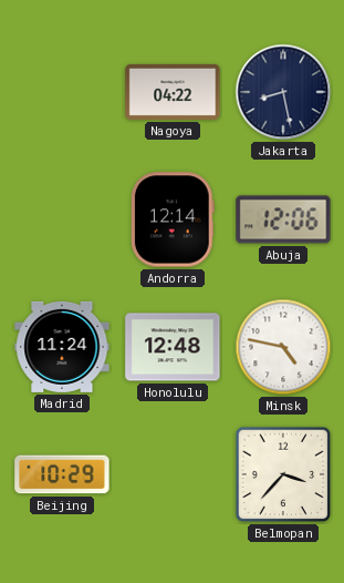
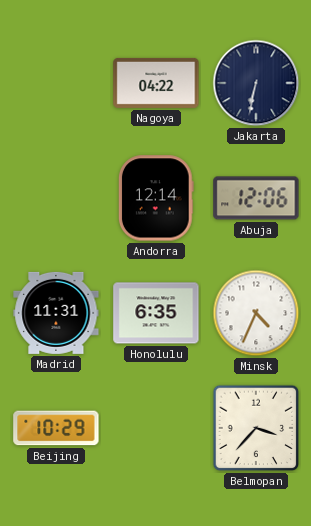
Jakarta: 8:28 -> 6:32
Madrid: 11:24 -> 11:31
Honolulu: 12:48 -> 6:35
Minsk: 4:47 -> 4:34
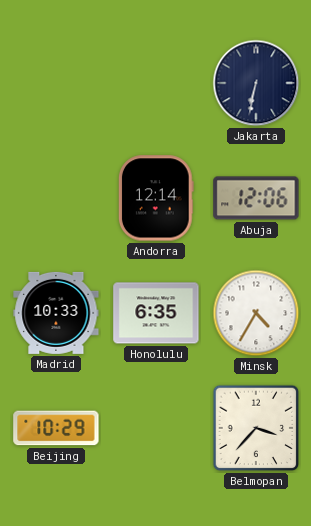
Nagoya: 04:22 -> none
Madrid: 11:31 -> 10:33
Minsk: 4:34 -> 4:35
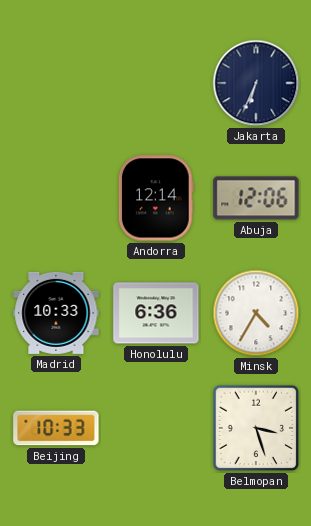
Jakarta: 6:32 -> 6:34
Honolulu: 6:35 -> 6:36
Beijing: 10:29 -> 10:33
Belmopan: 3:37 -> 3:27
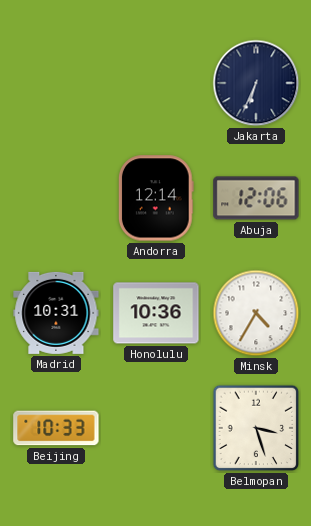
Madrid: 10:33 -> 10:31
Honolulu: 6:36 -> 10:36
